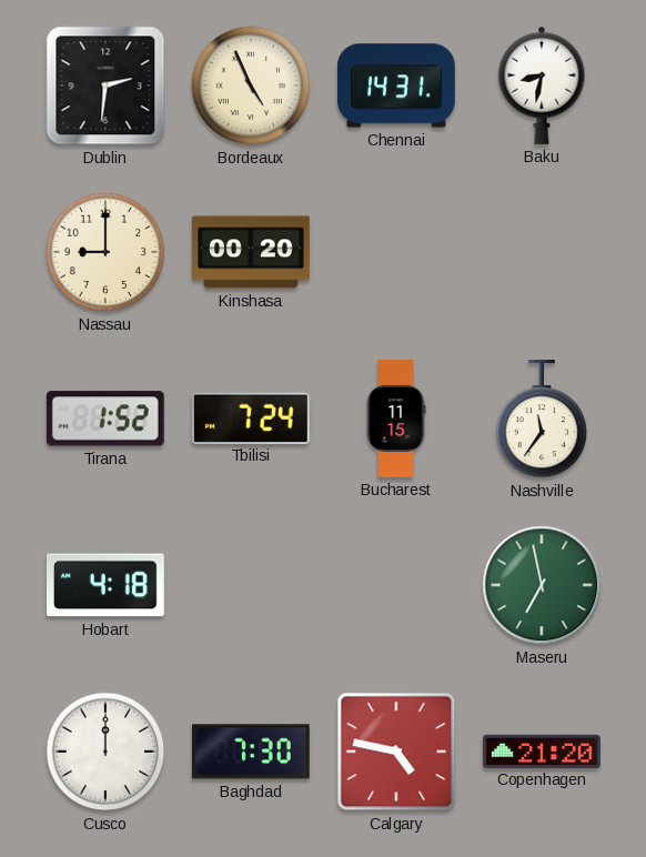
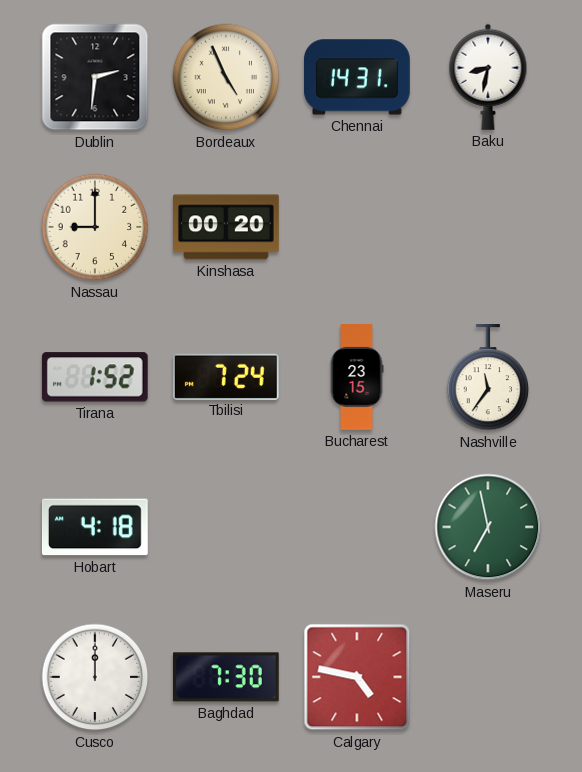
Bucharest: 11:15 -> 23:15
Copenhagen: 21:20 -> none
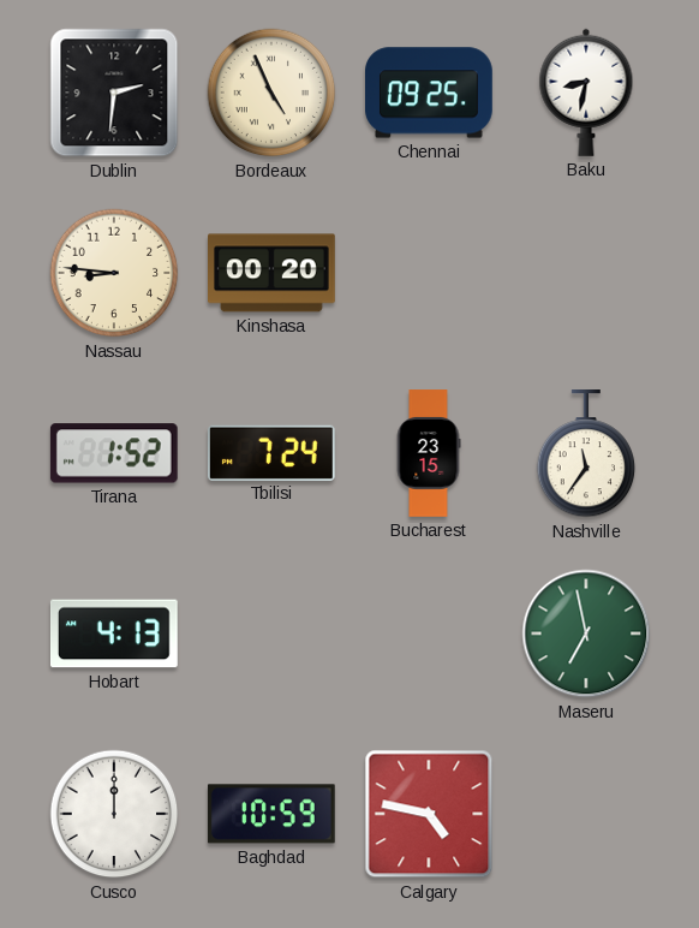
Chennai: 14:31 -> 09:25
Nassau: 9:00 -> 8:46
Hobart: 4:18 -> 4:13
Baghdad: 7:30 -> 10:59
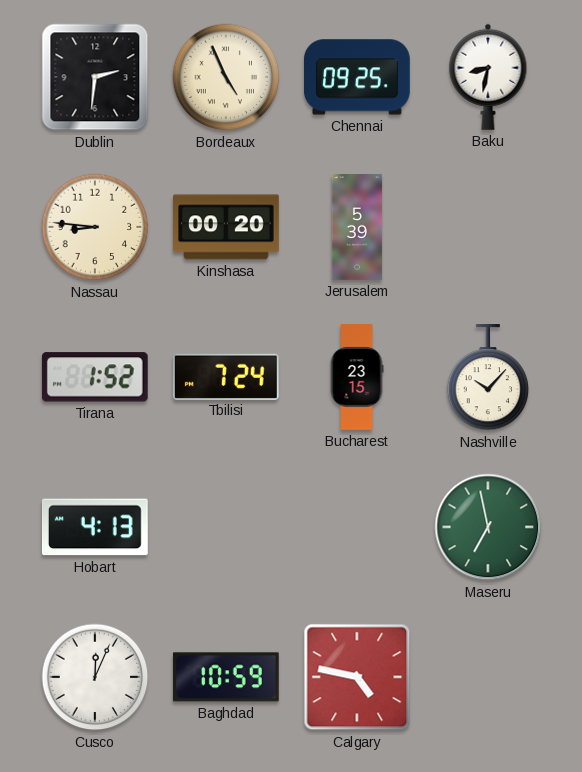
Jerusalem: none -> 5:39
Nashville: 11:36 -> 10:07
Cusco: 12:00 -> 12:04
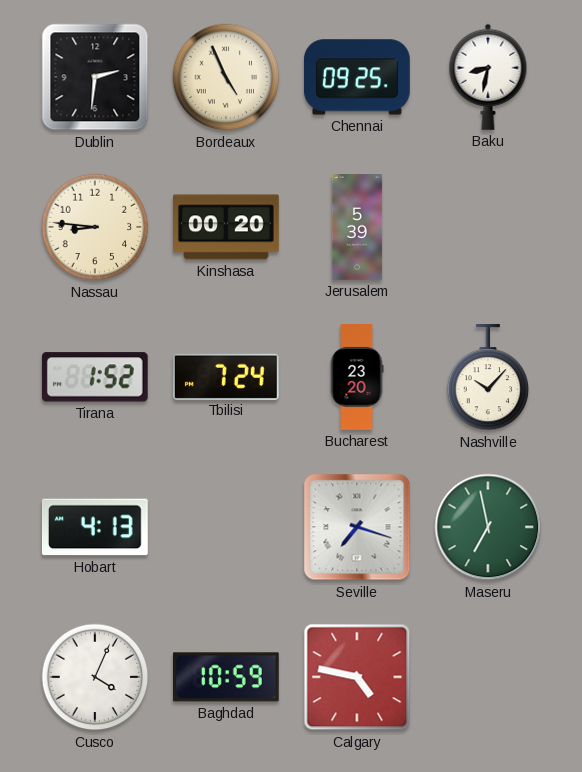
Bucharest: 23:15 -> 23:20
Seville: none -> 7:18
Cusco: 12:04 -> 4:04
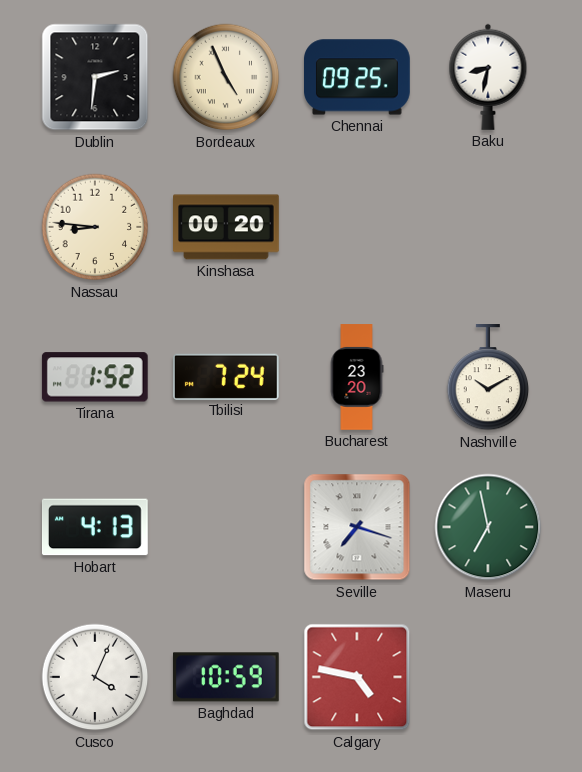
Jerusalem: 5:39 -> none
Nashville: 10:07 -> 10:10
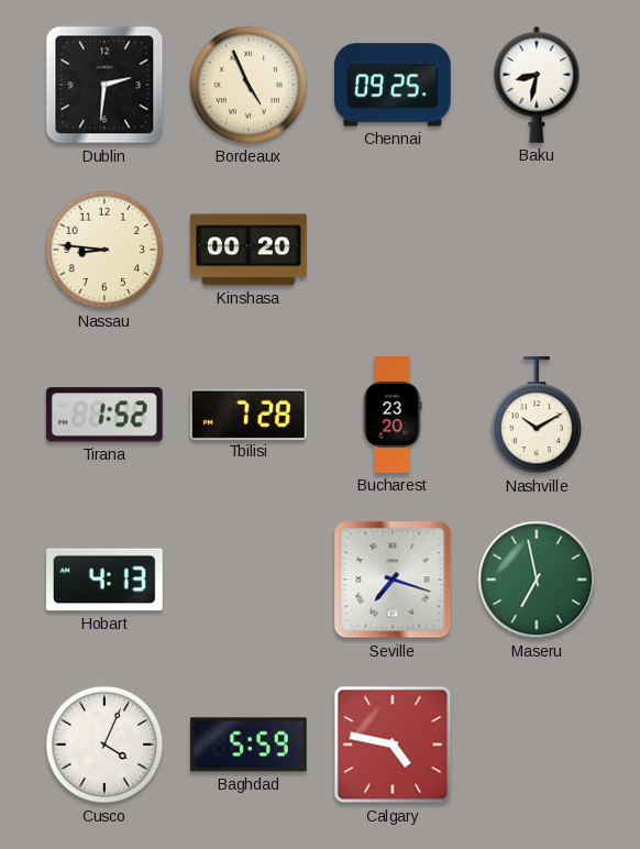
Tbilisi: 7:24 -> 7:28
Baghdad: 10:59 -> 5:59
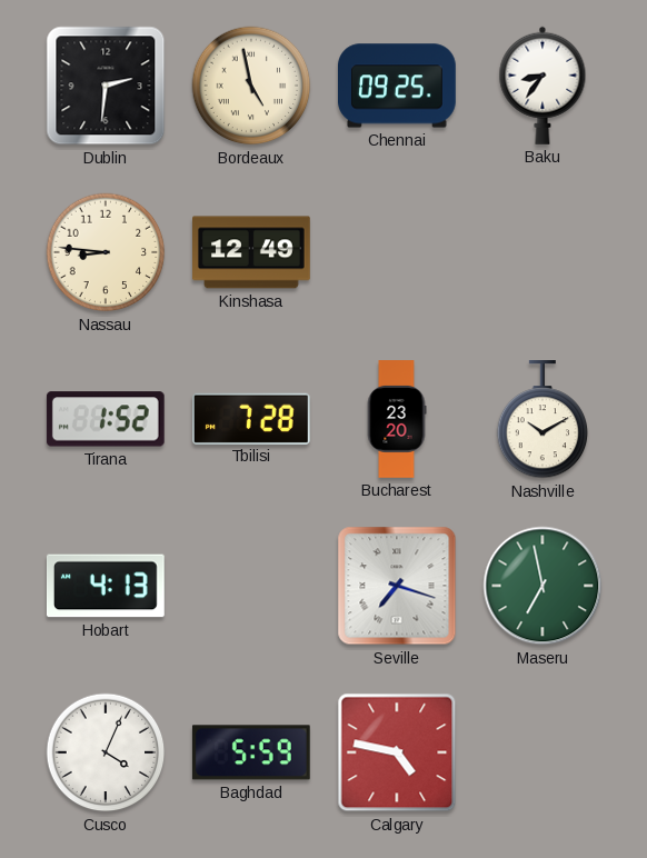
Bordeaux: 4:56 -> 4:58
Baku: 8:32 -> 8:36
Kinshasa: 00:20 -> 12:49
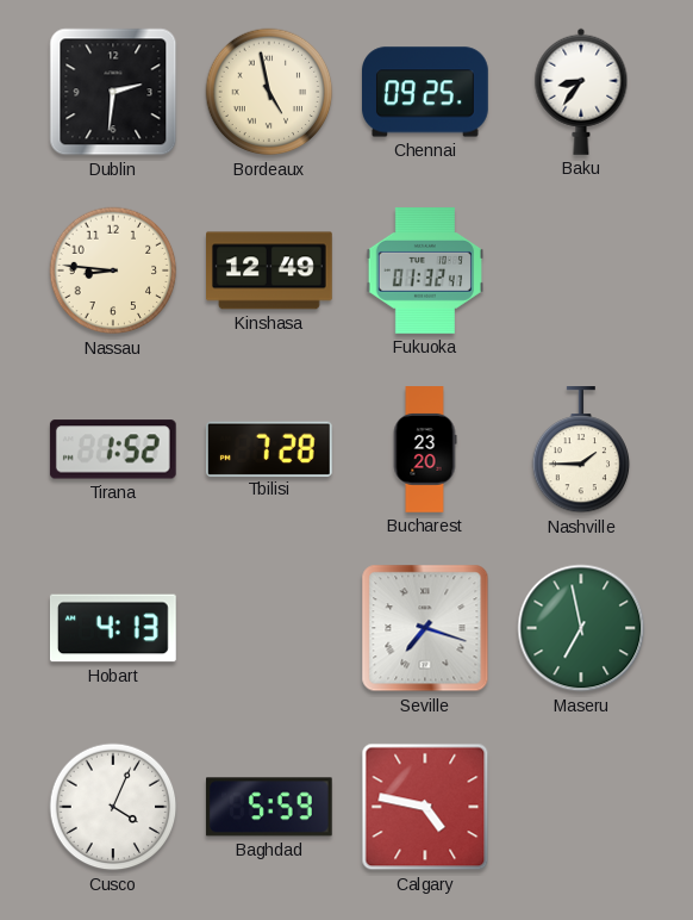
Fukuoka: none -> 01:32
Nashville: 10:10 -> 1:45
